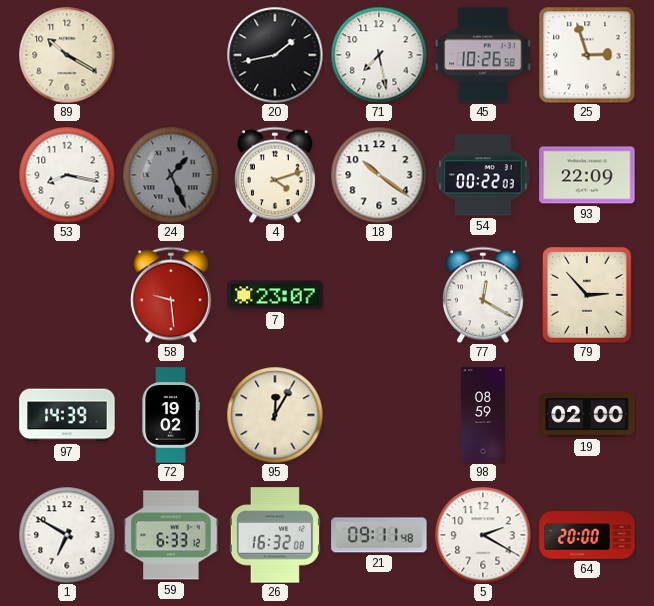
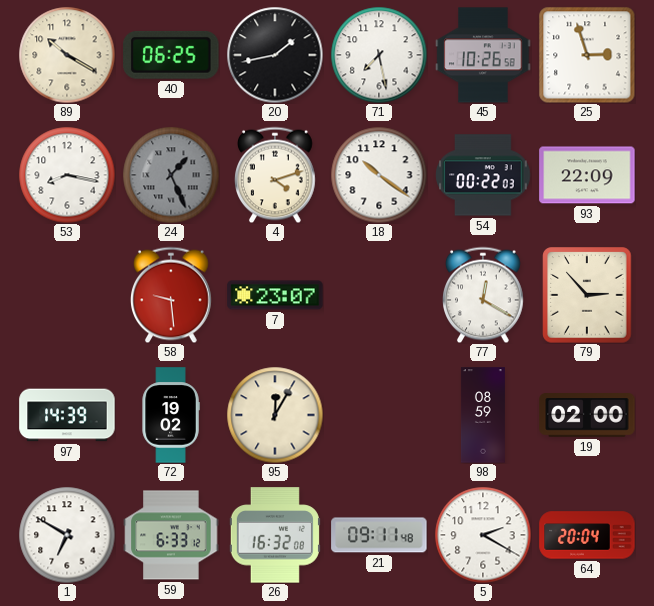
40: none -> 06:25
64: 20:00 -> 20:04
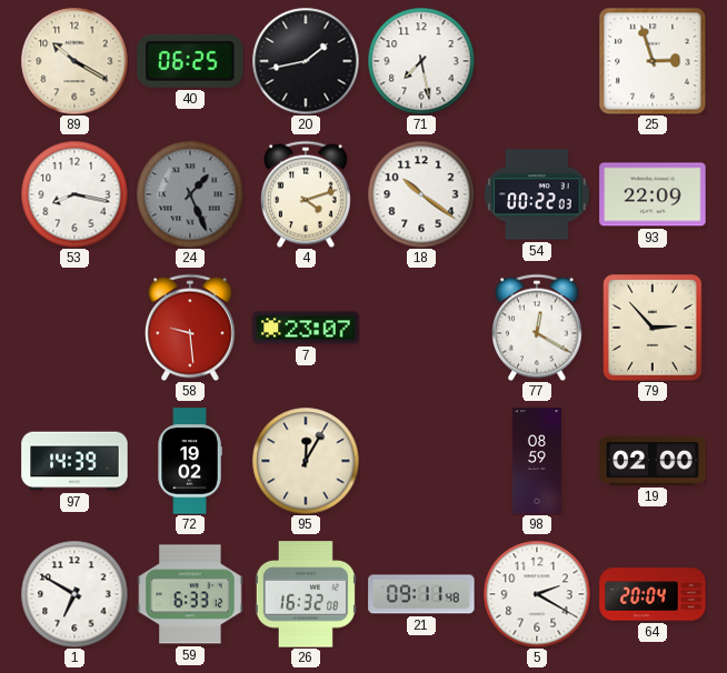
45: 10:26 -> none
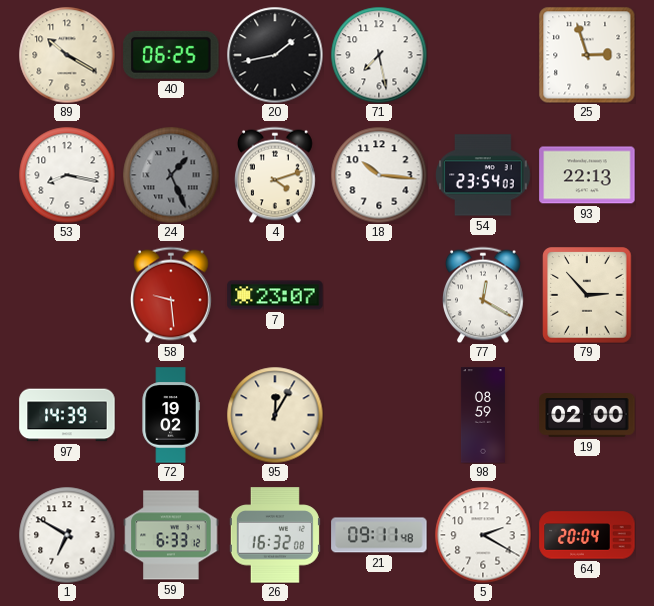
18: 10:21 -> 10:16
54: 00:22 -> 23:54
93: 22:09 -> 22:13
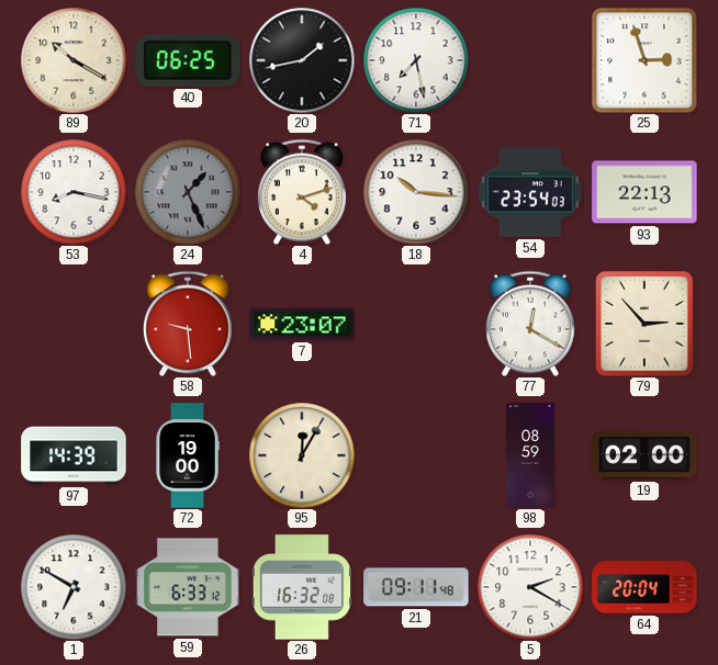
72: 19:02 -> 19:00
